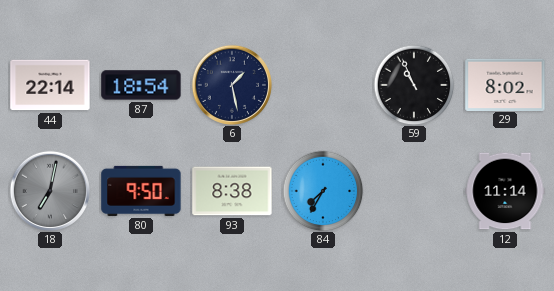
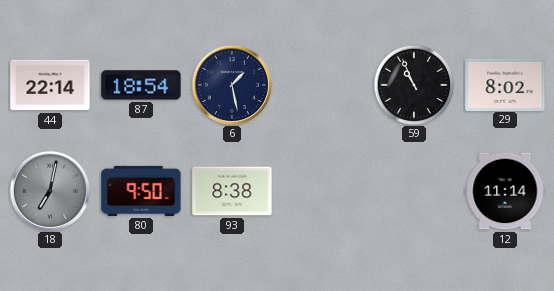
84: 7:35 -> none
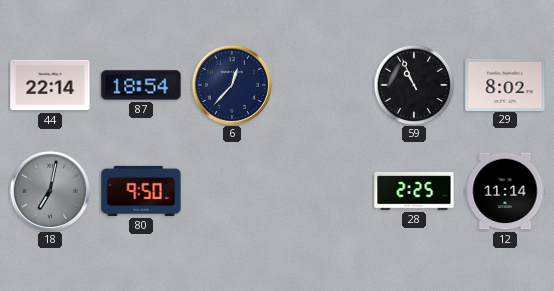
6: 1:28 -> 12:37
93: 8:38 -> none
28: none -> 2:25
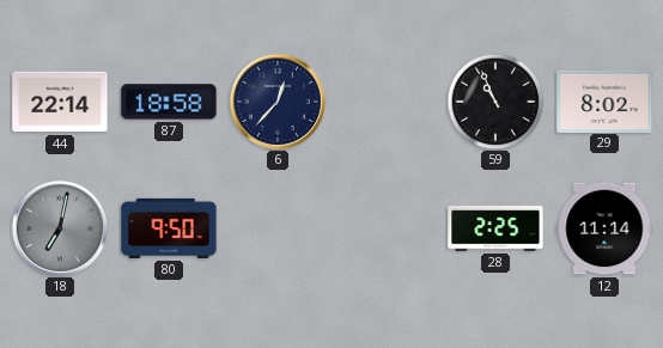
87: 18:54 -> 18:58
